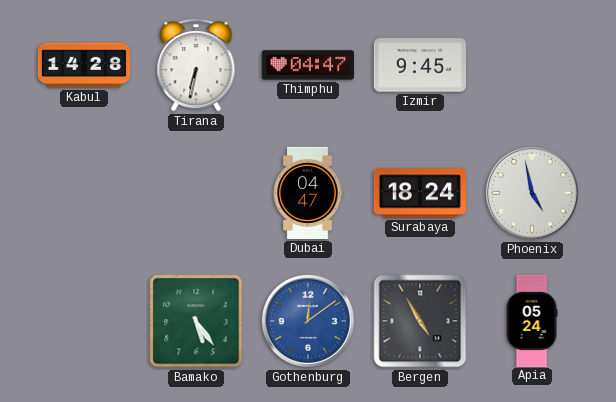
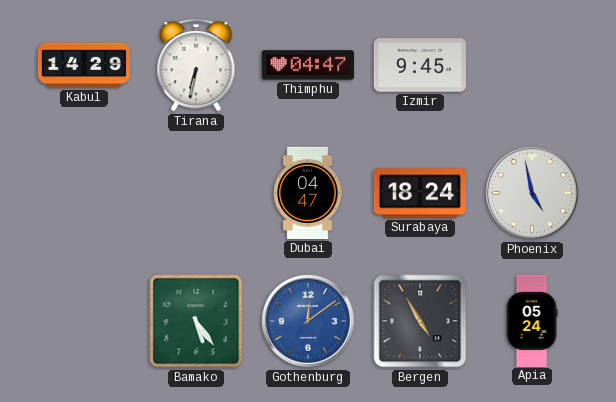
Kabul: 14:28 -> 14:29
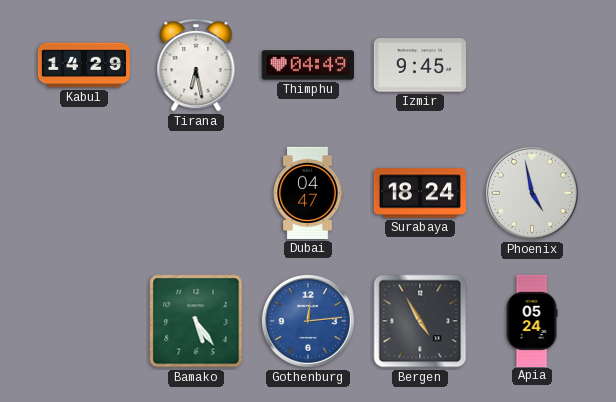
Tirana: 6:32 -> 6:28
Thimphu: 04:47 -> 04:49
Gothenburg: 12:09 -> 12:14
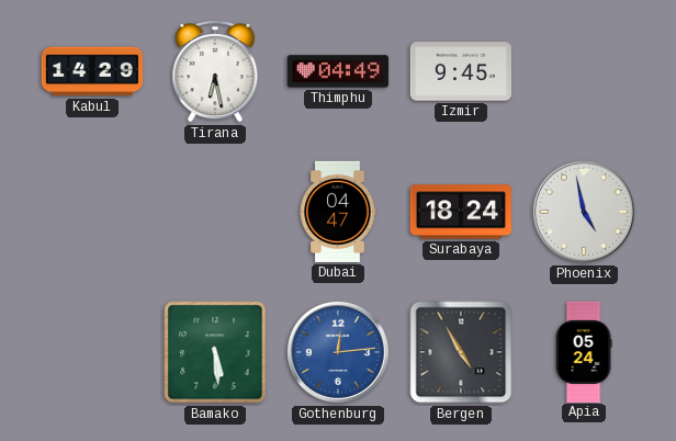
Bamako: 5:24 -> 5:29
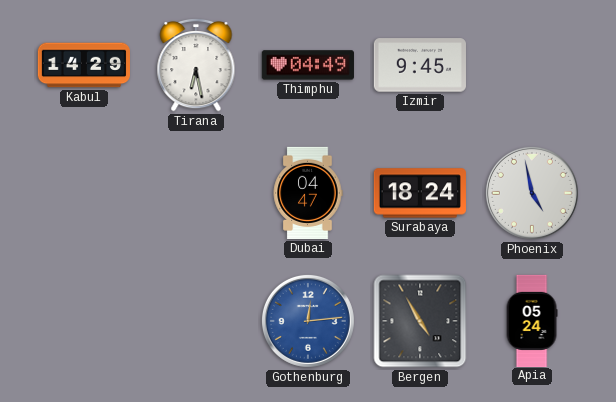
Bamako: 5:29 -> none
